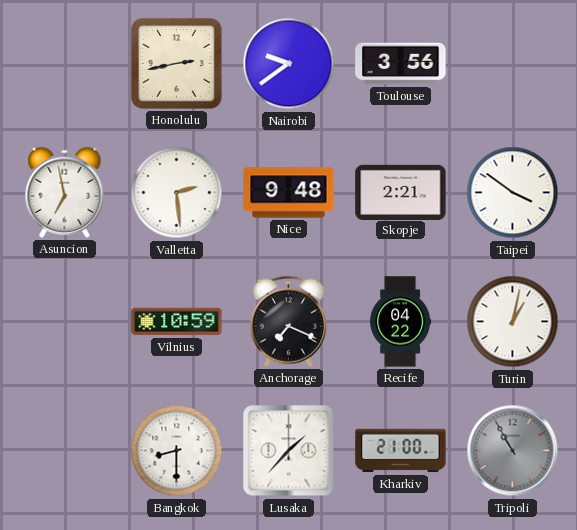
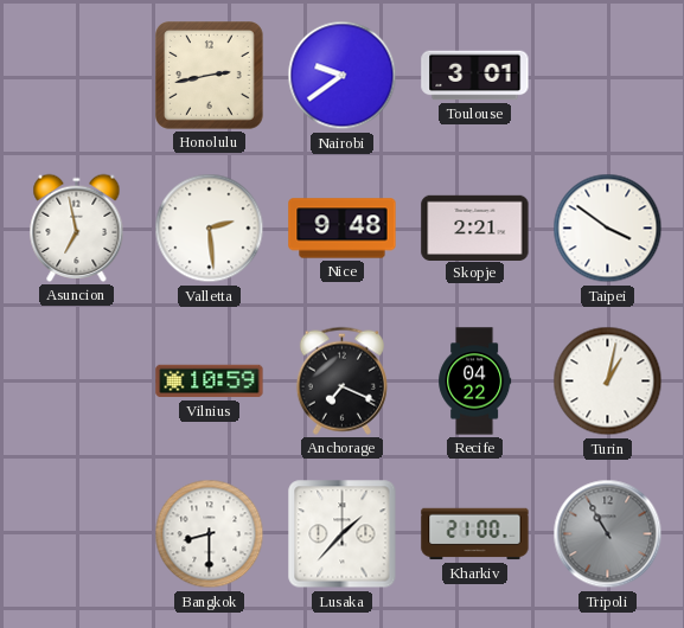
Toulouse: 3:56 -> 3:01
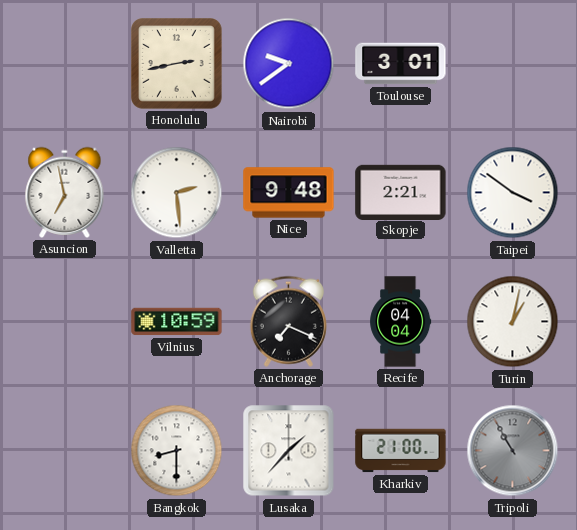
Recife: 04:22 -> 04:04
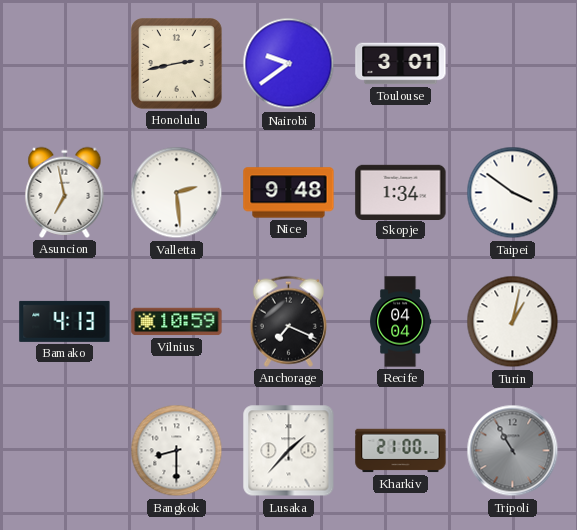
Skopje: 2:21 -> 1:34
Bamako: none -> 4:13
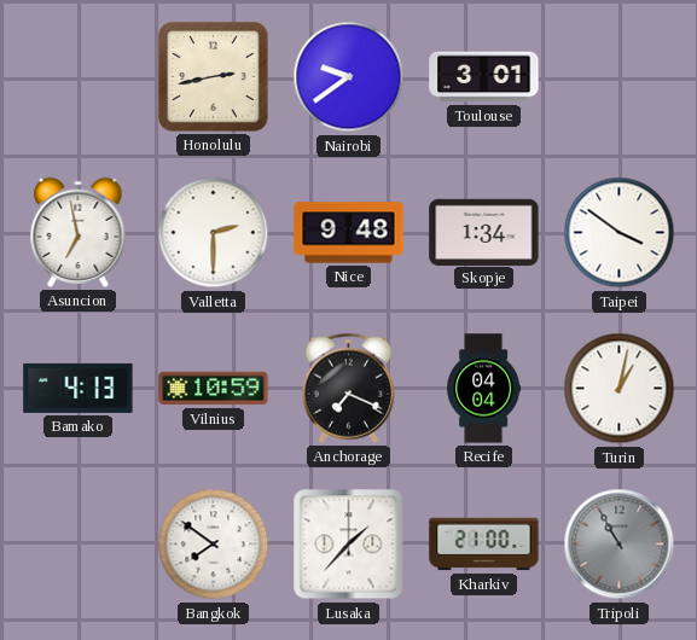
Valletta: 2:29 -> 2:30
Bangkok: 8:30 -> 7:51
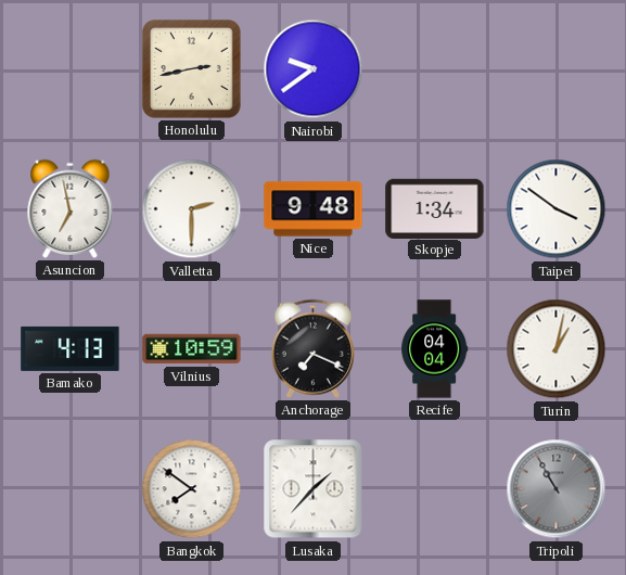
Toulouse: 3:01 -> none
Kharkiv: 21:00 -> none
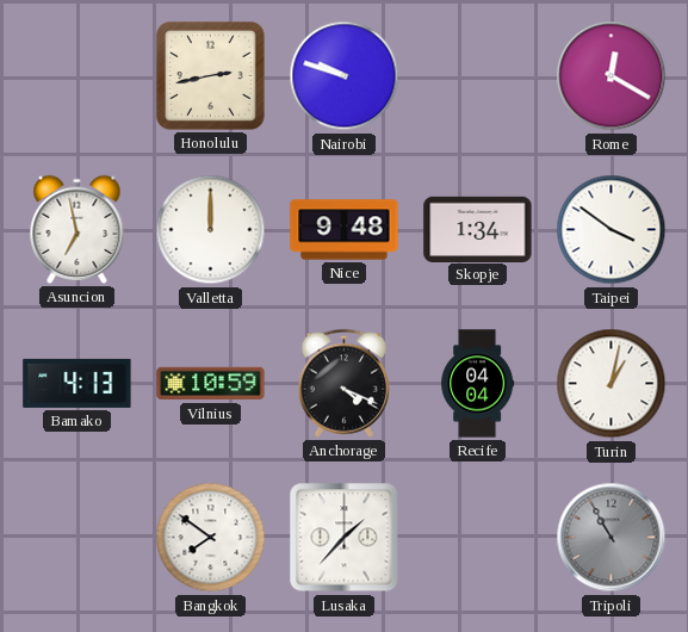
Nairobi: 9:39 -> 9:48
Rome: none -> 12:20
Valletta: 2:30 -> 12:00
Anchorage: 7:19 -> 4:19
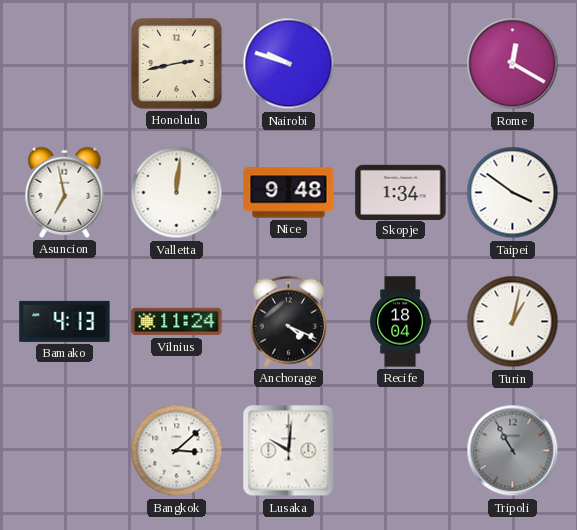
Valletta: 12:00 -> 12:01
Vilnius: 10:59 -> 11:24
Recife: 04:04 -> 18:04
Bangkok: 7:51 -> 3:08
Lusaka: 1:37 -> 10:01
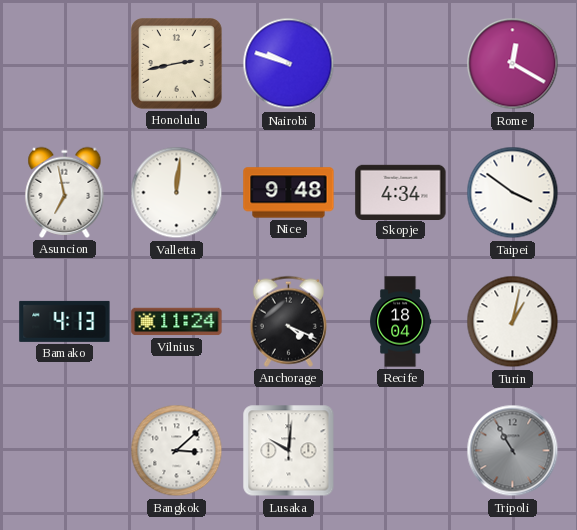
Skopje: 1:34 -> 4:34
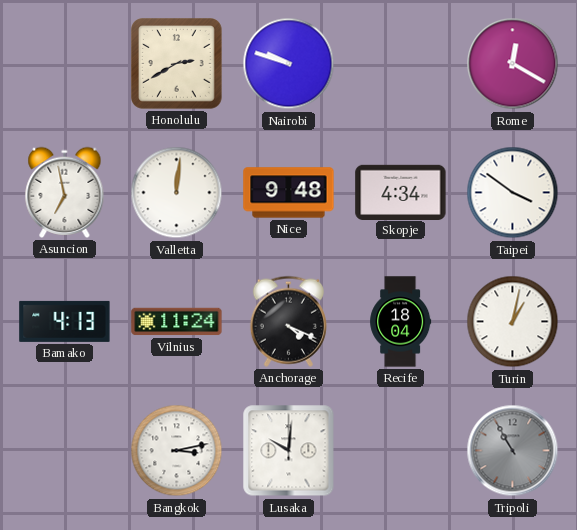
Honolulu: 2:43 -> 2:40
Bangkok: 3:08 -> 3:13
